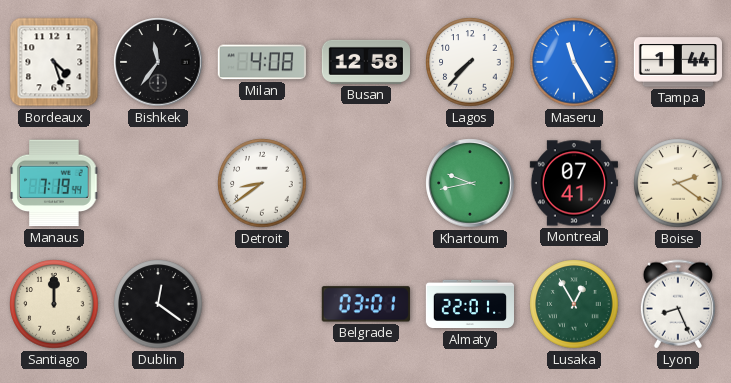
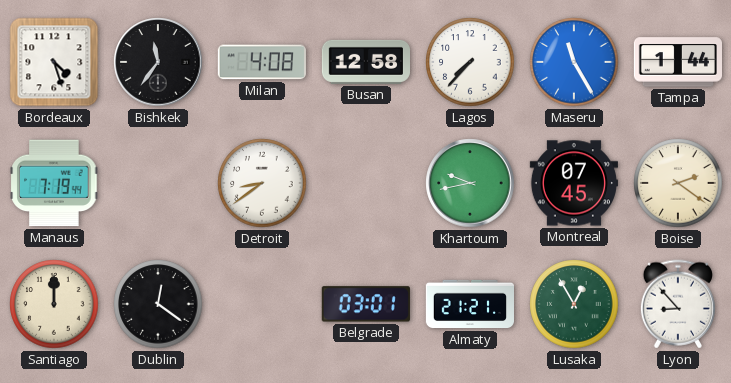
Montreal: 07:41 -> 07:45
Almaty: 22:01 -> 21:21
Lyon: 8:26 -> 8:53
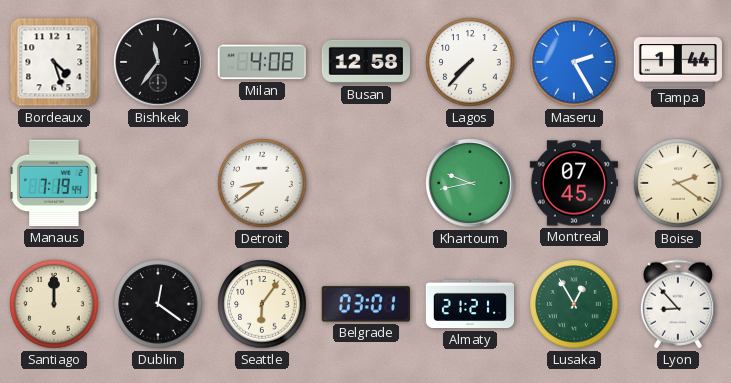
Maseru: 11:25 -> 2:25
Seattle: none -> 6:06
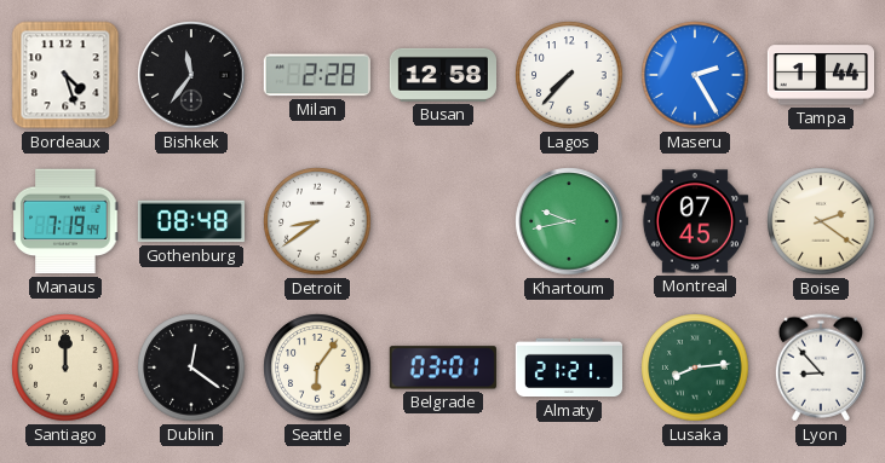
Milan: 4:08 -> 2:28
Gothenburg: none -> 08:48
Lusaka: 12:55 -> 8:14
